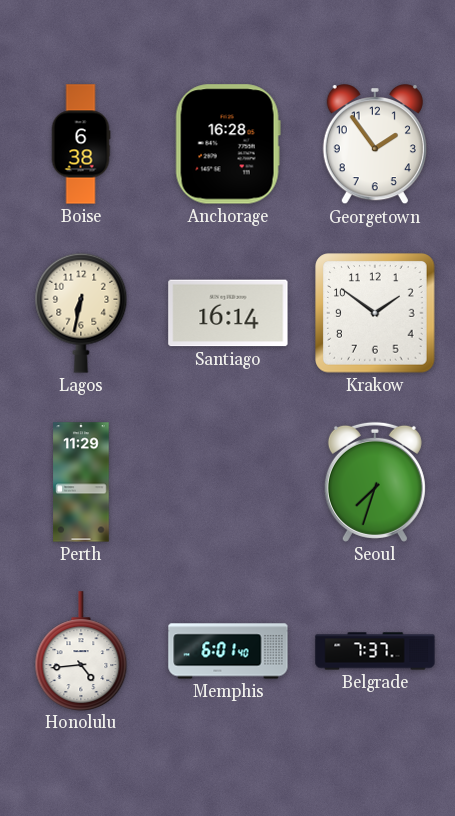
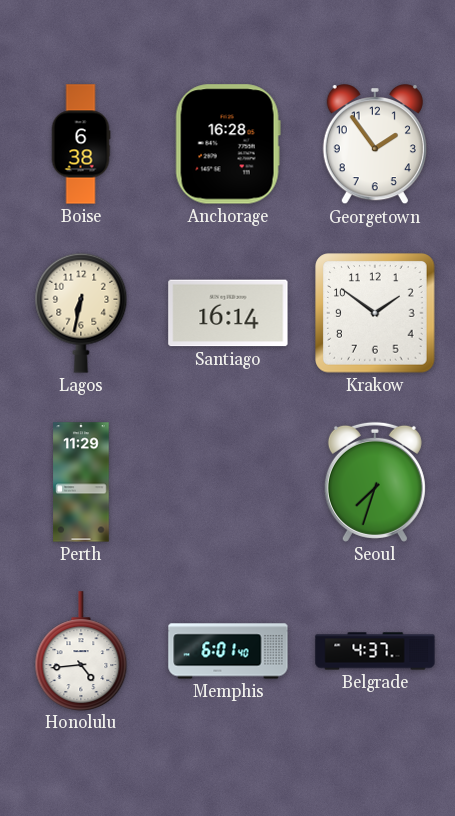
Belgrade: 7:37 -> 4:37
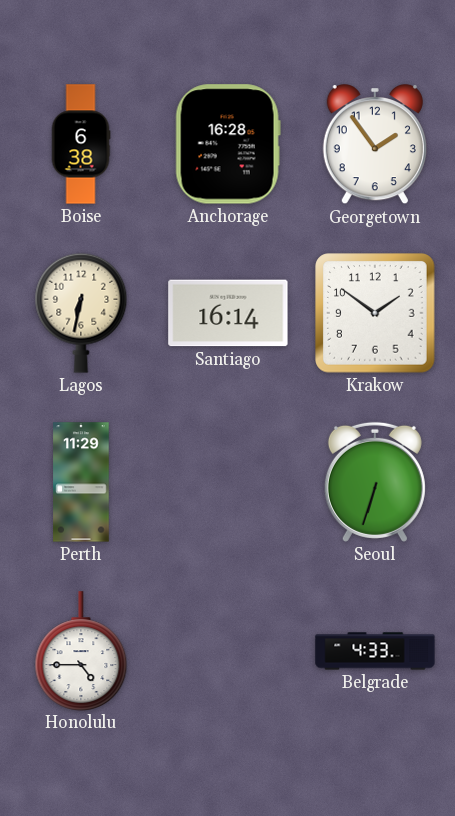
Seoul: 7:33 -> 6:33
Honolulu: 4:44 -> 4:45
Memphis: 6:01 -> none
Belgrade: 4:37 -> 4:33
